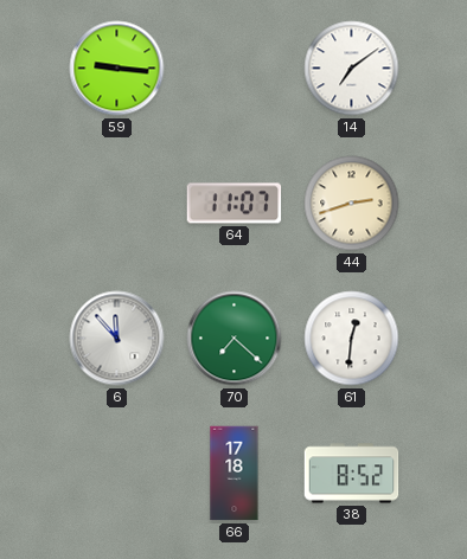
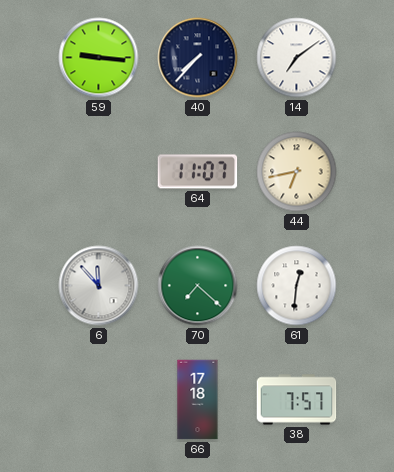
40: none -> 7:37
44: 2:42 -> 6:43
38: 8:52 -> 7:57
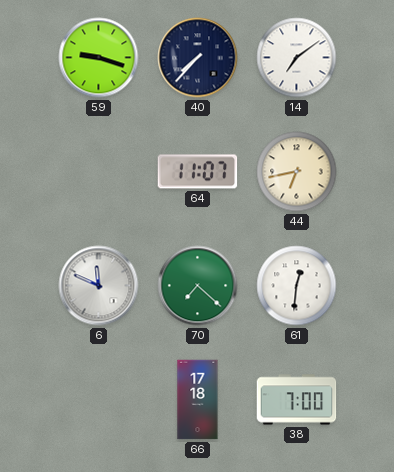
59: 9:16 -> 9:18
6: 11:53 -> 11:49
38: 7:57 -> 7:00
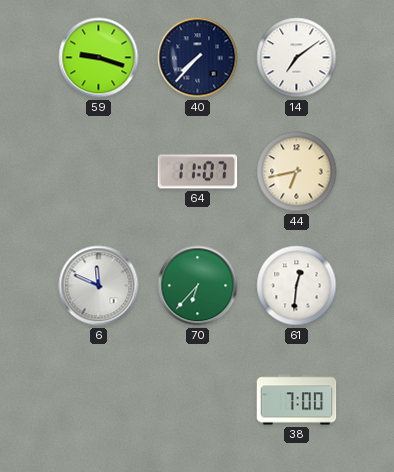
70: 7:22 -> 6:37
66: 17:18 -> none
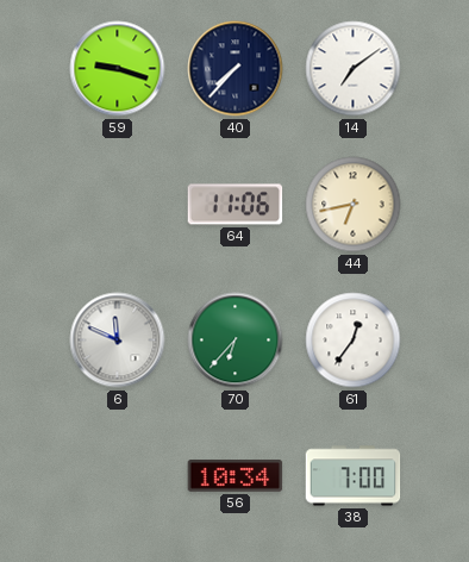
64: 11:07 -> 11:06
61: 12:31 -> 12:36
56: none -> 10:34
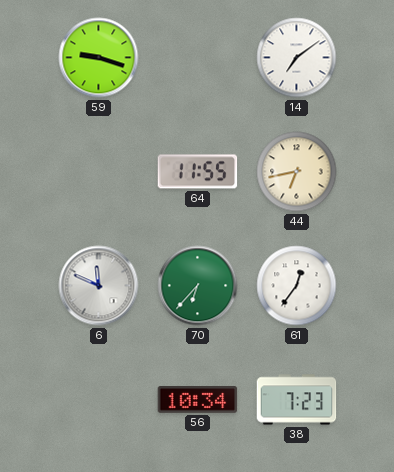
40: 7:37 -> none
64: 11:06 -> 11:55
38: 7:00 -> 7:23
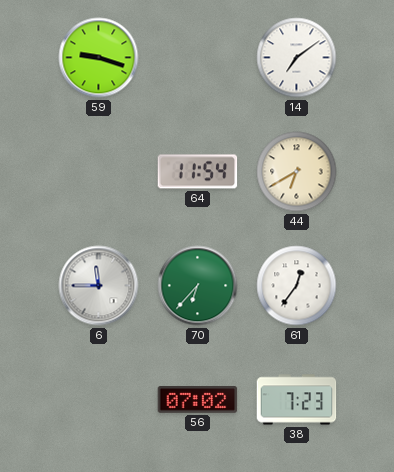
64: 11:55 -> 11:54
44: 6:43 -> 6:40
6: 11:49 -> 11:45
56: 10:34 -> 07:02
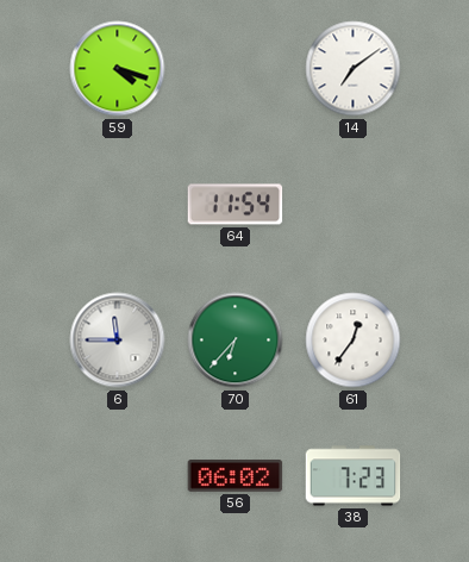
59: 9:18 -> 4:18
44: 6:40 -> none
56: 07:02 -> 06:02
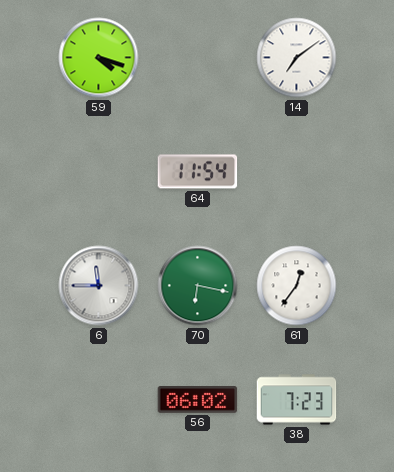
70: 6:37 -> 6:17
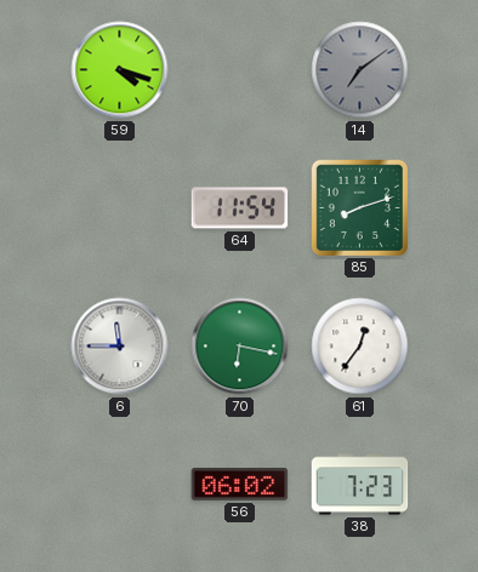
14 dial: white -> grey
85: none -> 8:12
